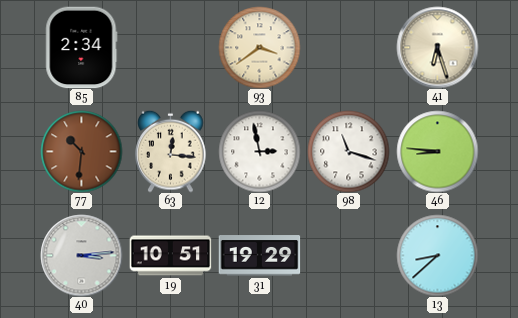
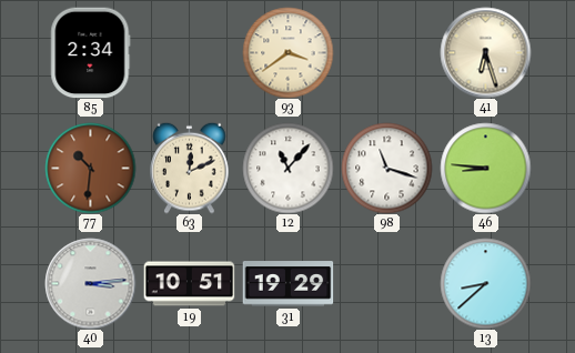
63: 12:16 -> 12:11
12: 2:58 -> 11:07
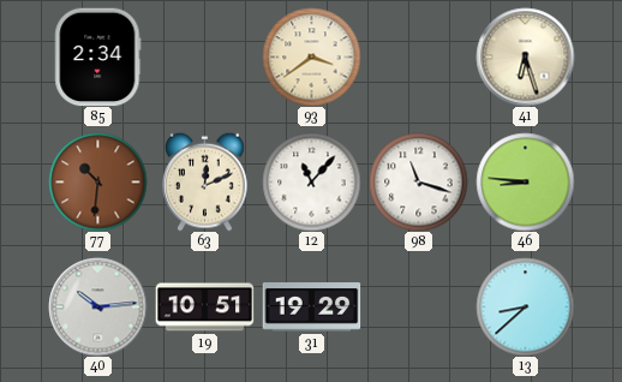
40: 3:14 -> 10:14
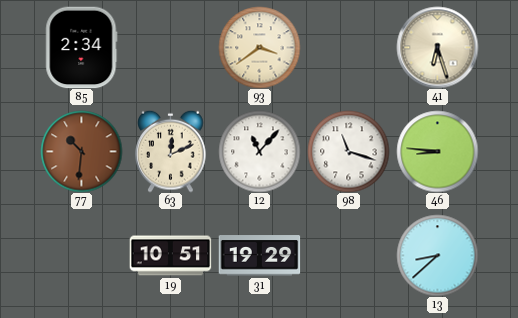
40: 10:14 -> none
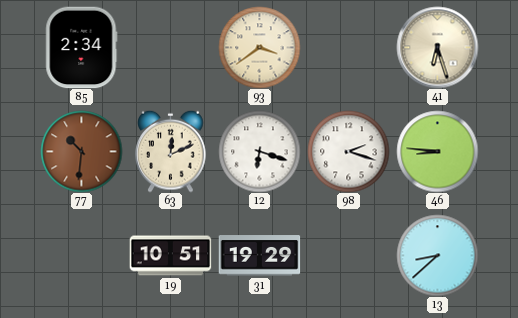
12: 11:07 -> 6:18
98: 11:18 -> 2:18
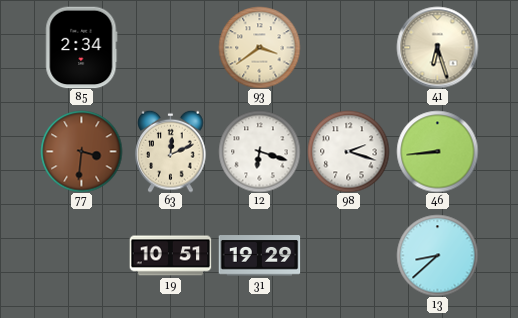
77: 10:31 -> 3:31
46: 8:46 -> 8:44
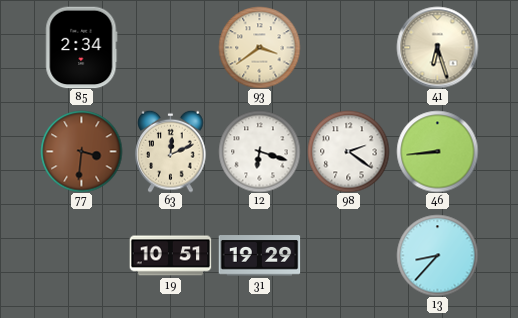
98: 2:18 -> 2:21
13: 8:38 -> 8:37
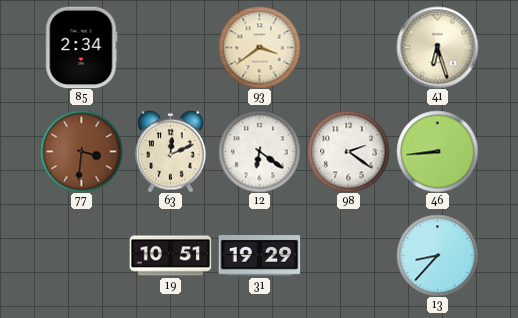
12: 6:18 -> 6:21
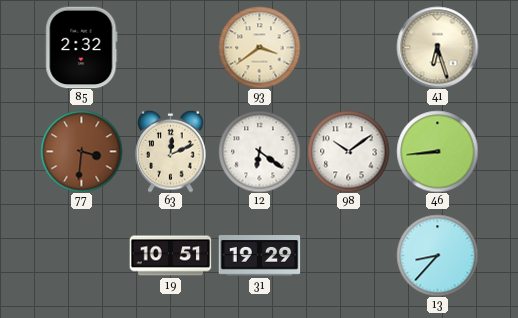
85: 2:34 -> 2:32
98: 2:21 -> 10:09
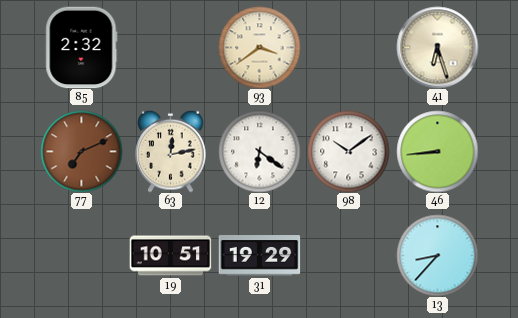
77: 3:31 -> 7:11
63: 12:11 -> 12:13
